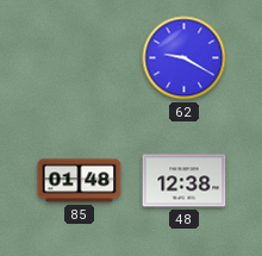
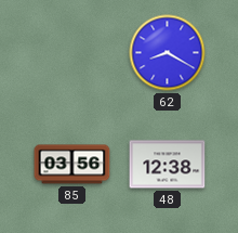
62: 9:20 -> 8:20
85: 01:48 -> 03:56
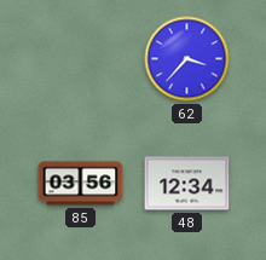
62: 8:20 -> 3:37
48: 12:38 -> 12:34
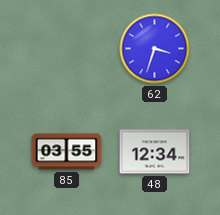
62: 3:37 -> 3:33
85: 03:56 -> 03:55
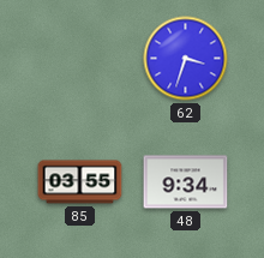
48: 12:34 -> 9:34
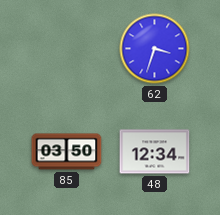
85: 03:55 -> 03:50
48: 9:34 -> 12:34
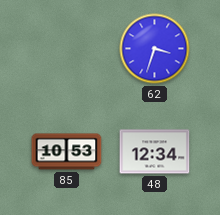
85: 03:50 -> 10:53
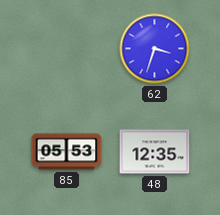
85: 10:53 -> 05:53
48: 12:34 -> 12:35
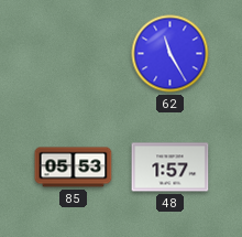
62: 3:33 -> 11:25
48: 12:35 -> 1:57
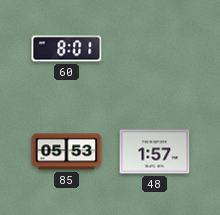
60: none -> 8:01
62: 11:25 -> none
